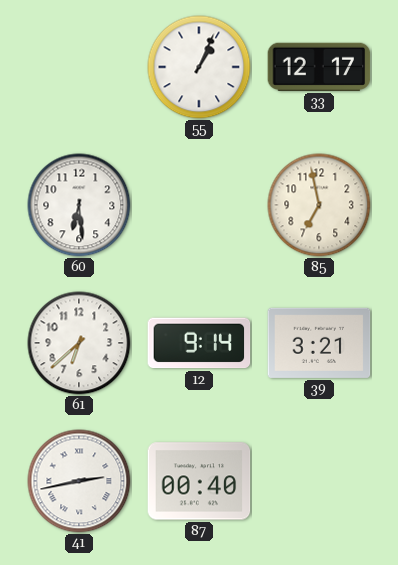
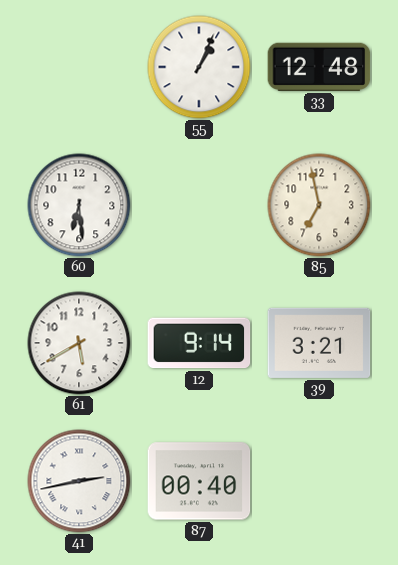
33: 12:17 -> 12:48
61: 6:38 -> 5:40
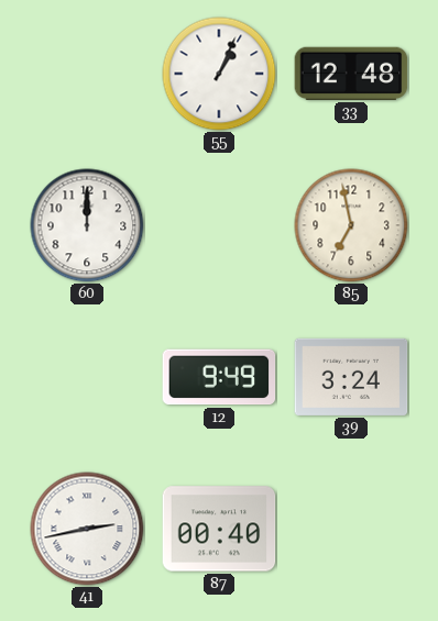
60: 6:29 -> 12:00
61: 5:40 -> none
12: 9:14 -> 9:49
39: 3:21 -> 3:24
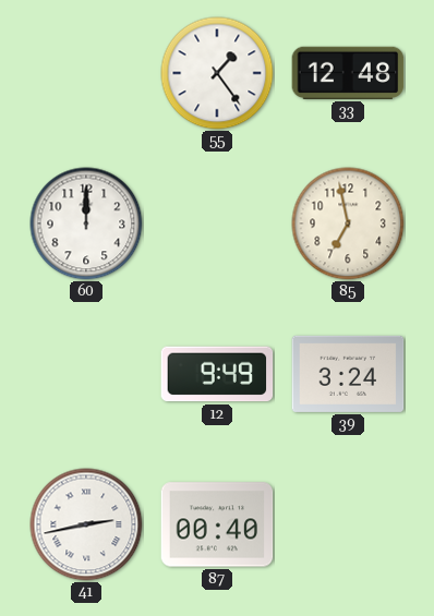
55: 1:04 -> 1:24
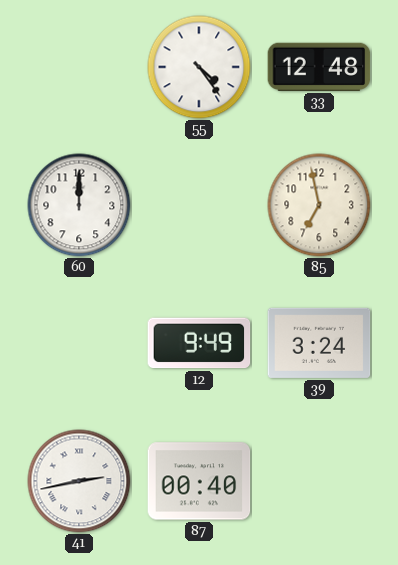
55: 1:24 -> 4:24
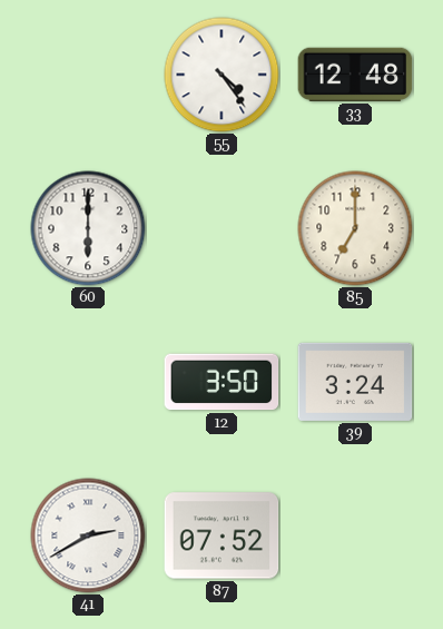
60: 12:00 -> 6:00
85: 6:58 -> 7:00
12: 9:49 -> 3:50
41: 2:43 -> 2:40
87: 00:40 -> 07:52
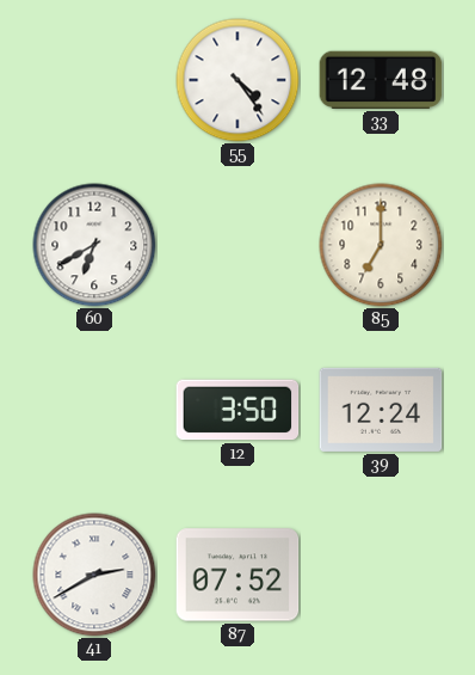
60: 6:00 -> 6:40
39: 3:24 -> 12:24
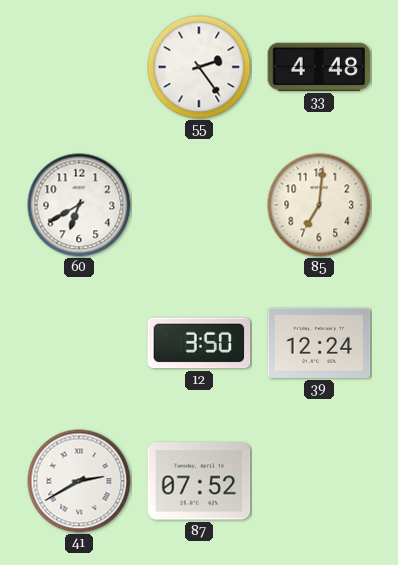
55: 4:24 -> 2:24
33: 12:48 -> 4:48
85: 7:00 -> 7:01
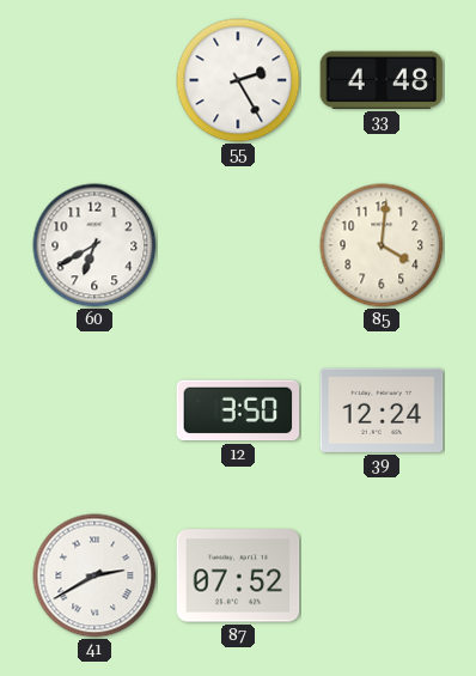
55: 2:24 -> 2:25
85: 7:01 -> 4:01
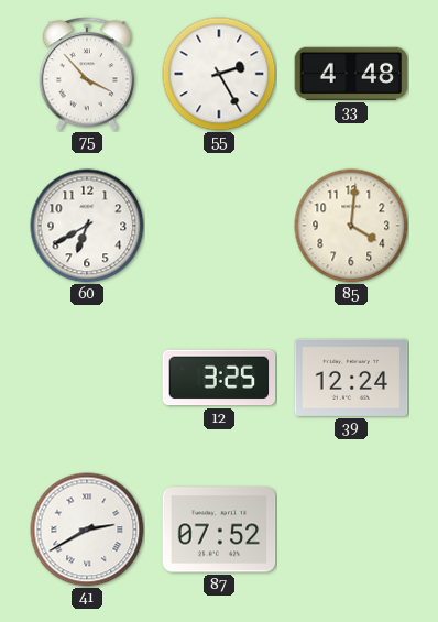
75: none -> 3:53
12: 3:50 -> 3:25
